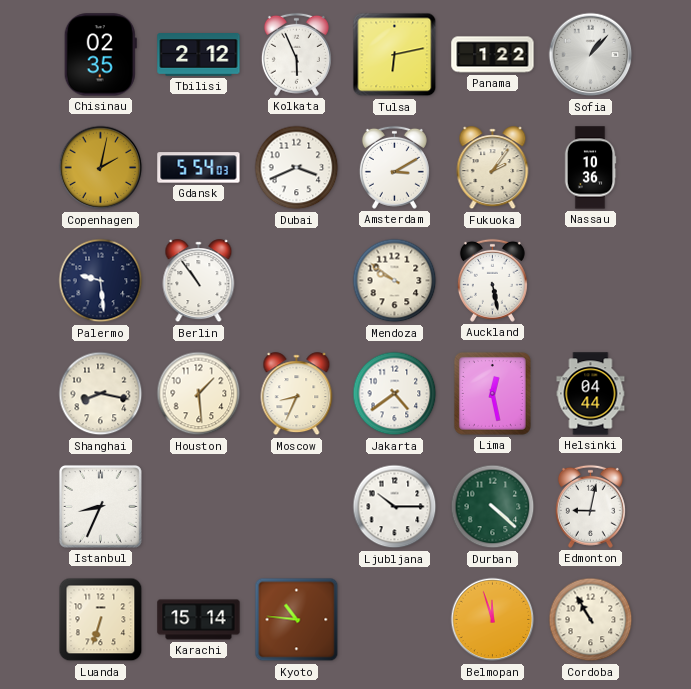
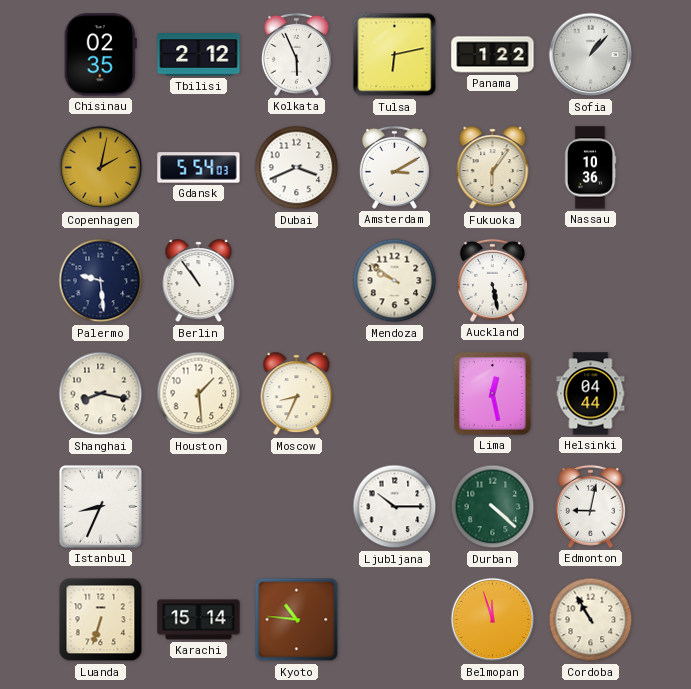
Fukuoka: 2:06 -> 6:06
Jakarta: 4:39 -> none
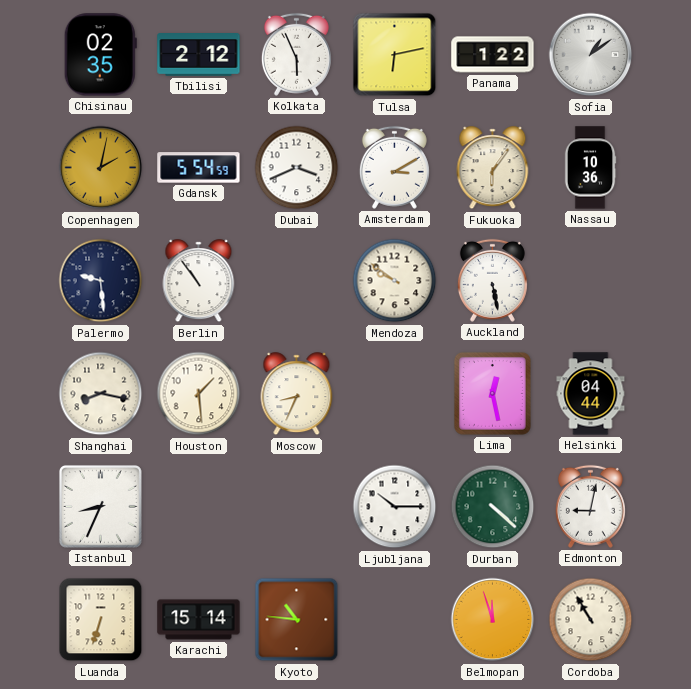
Sofia: 1:07 -> 1:09
Gdansk: 5:54:03 -> 5:54:59
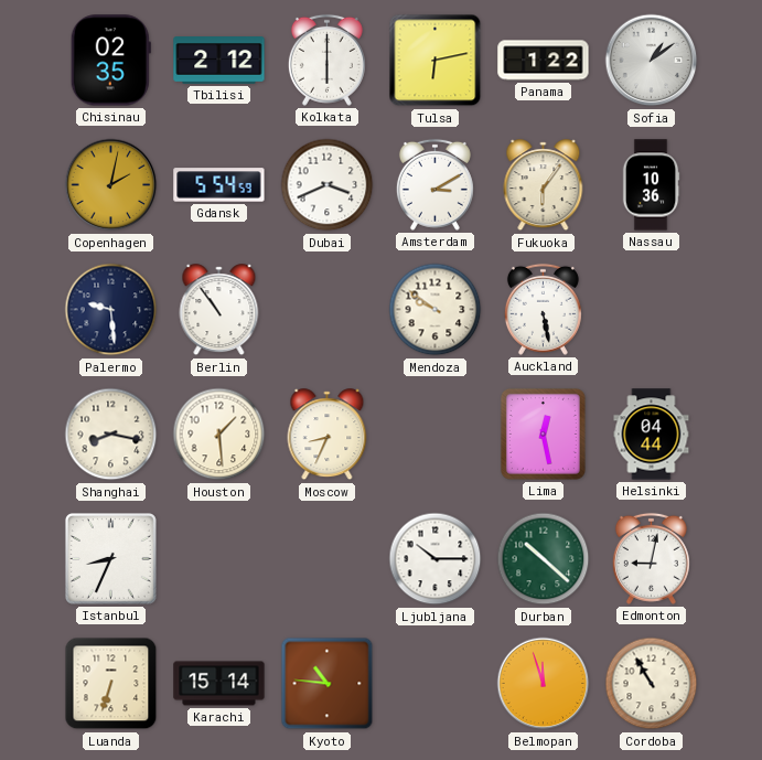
Kolkata: 5:56 -> 6:00
Durban: 4:22 -> 10:22
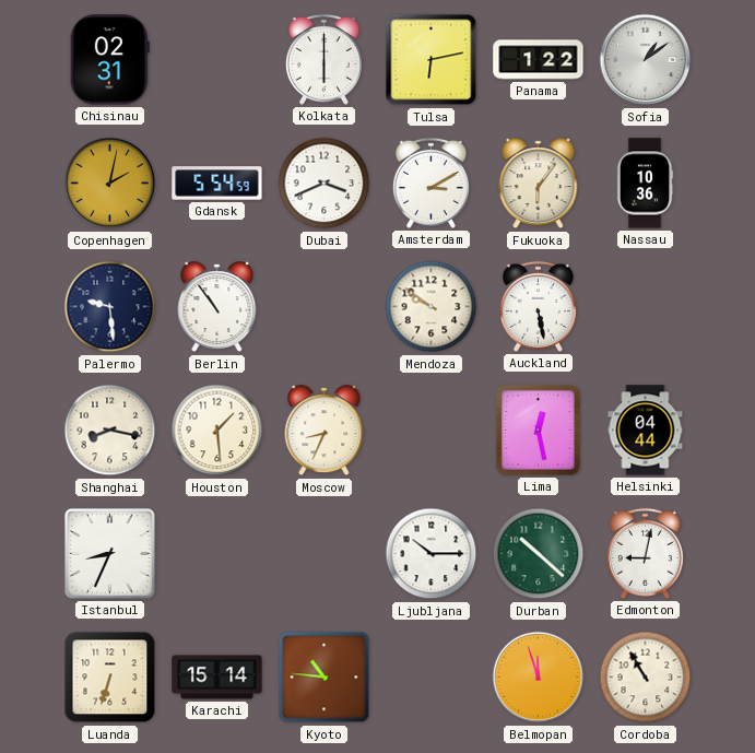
Chisinau: 02:35 -> 02:31
Tbilisi: 2:12 -> none
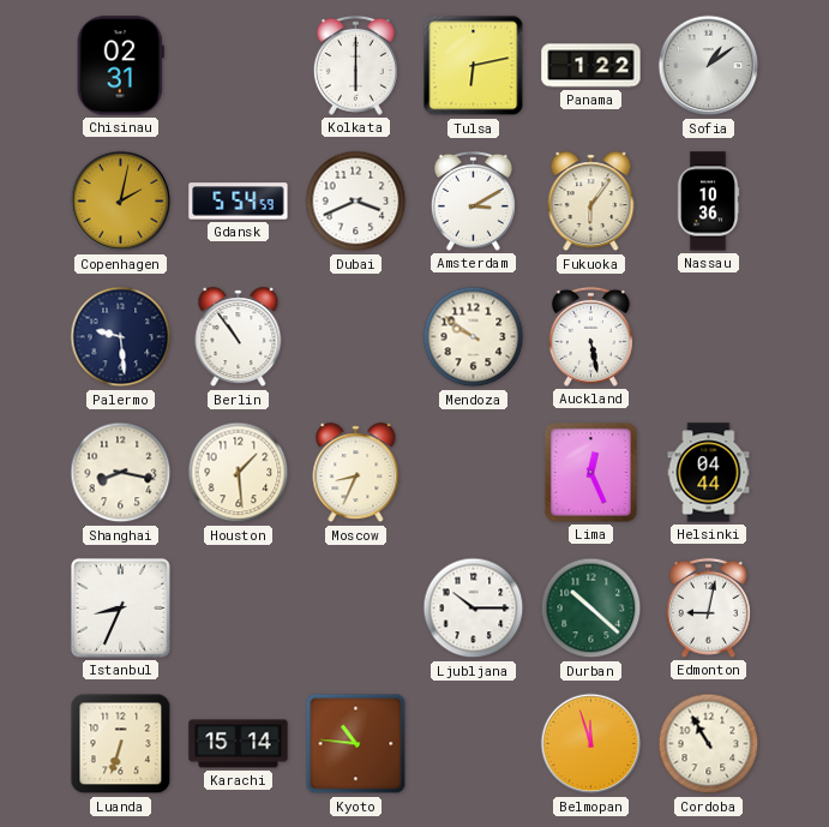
Lima: 12:28 -> 12:26
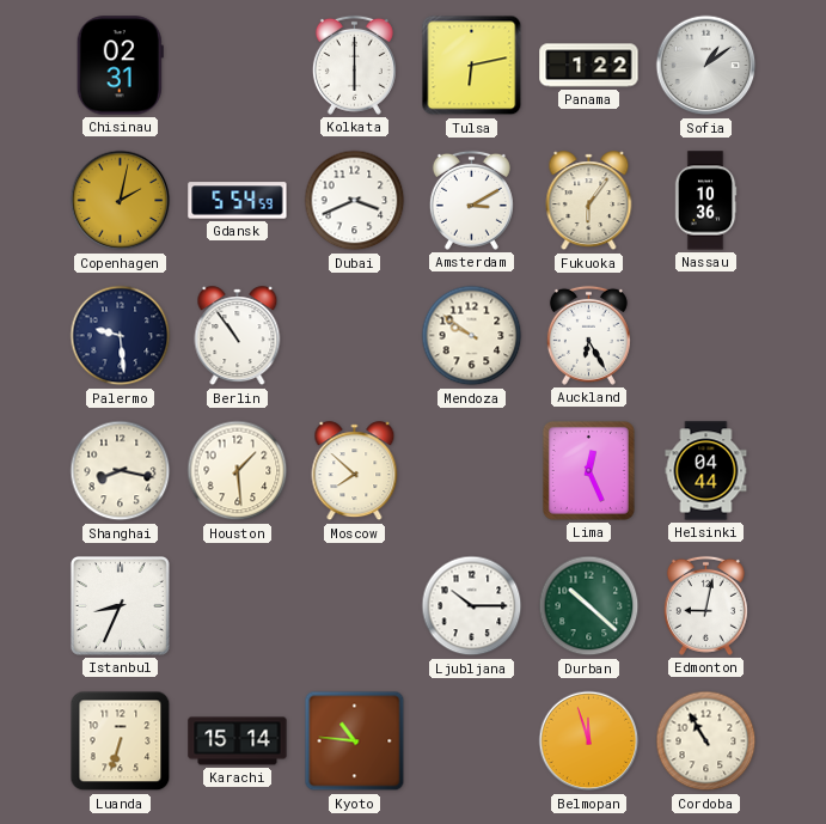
Auckland: 5:28 -> 6:25
Moscow: 8:34 -> 7:52
